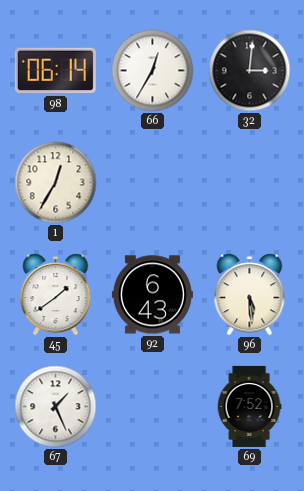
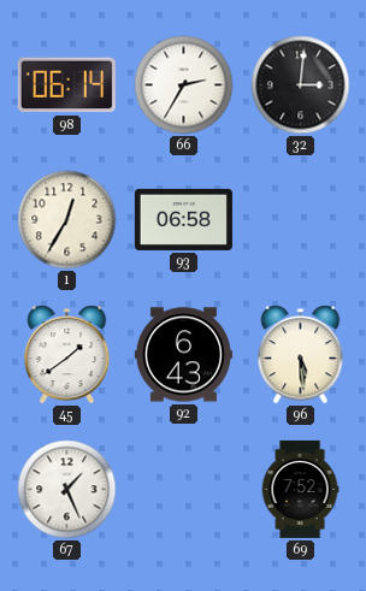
66: 12:35 -> 2:35
93: none -> 06:58
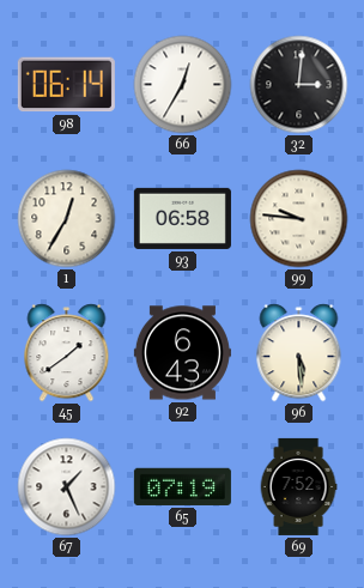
66: 2:35 -> 12:35
99: none -> 9:46
65: none -> 07:19
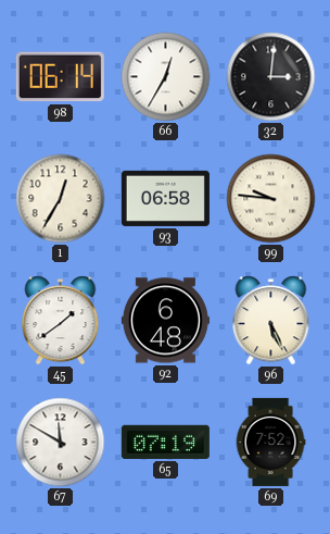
92: 6:43 -> 6:48
96: 5:29 -> 5:26
67: 1:26 -> 11:50
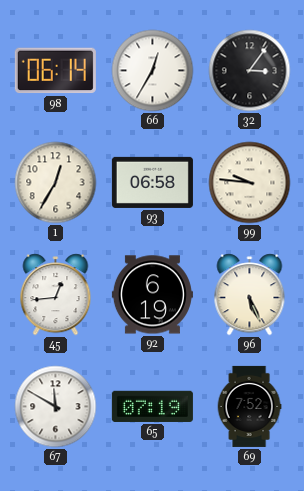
32: 3:01 -> 3:06
45: 1:39 -> 12:44
92: 6:48 -> 6:19
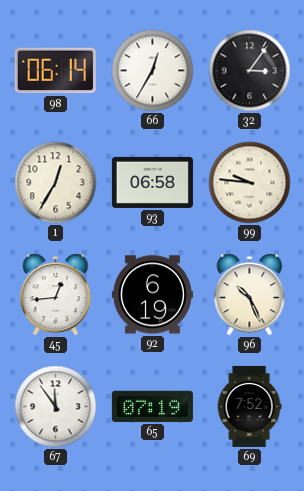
96: 5:26 -> 10:26
67: 11:50 -> 11:54
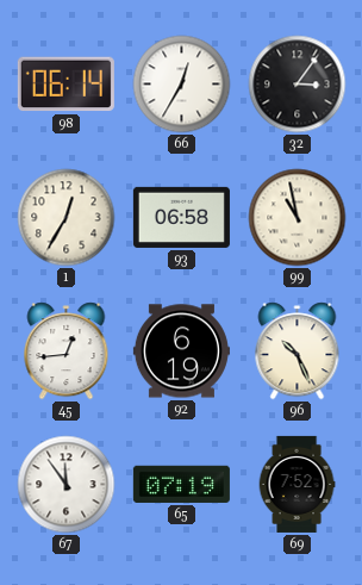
99: 9:46 -> 10:58
